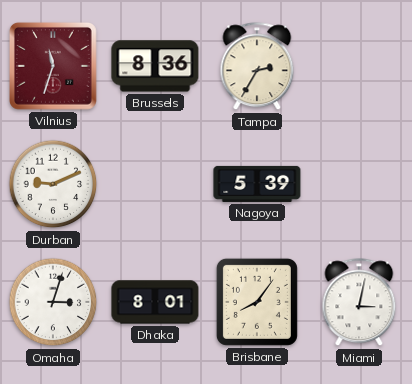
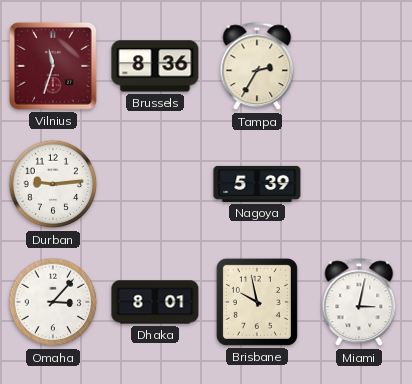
Durban: 9:11 -> 9:14
Omaha: 3:03 -> 3:07
Brisbane: 8:06 -> 9:58
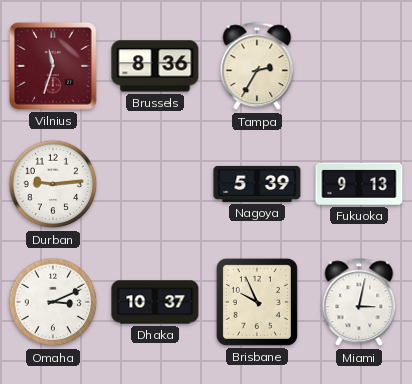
Fukuoka: none -> 9:13
Omaha: 3:07 -> 3:11
Dhaka: 8:01 -> 10:37
Brisbane: 9:58 -> 9:56
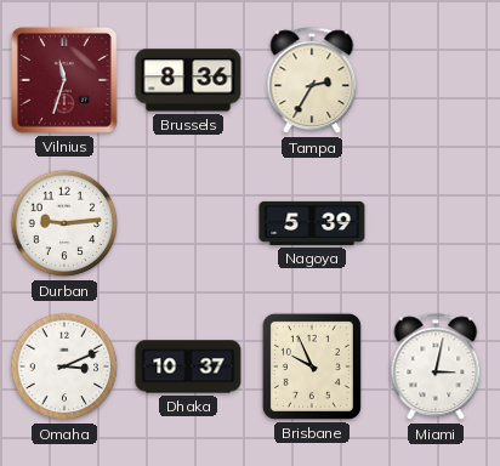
Fukuoka: 9:13 -> none
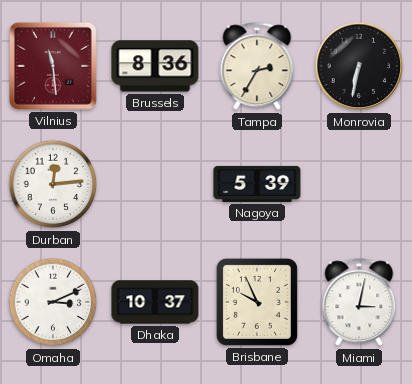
Vilnius: 11:33 -> 11:29
Monrovia: none -> 6:32
Durban: 9:14 -> 12:14
